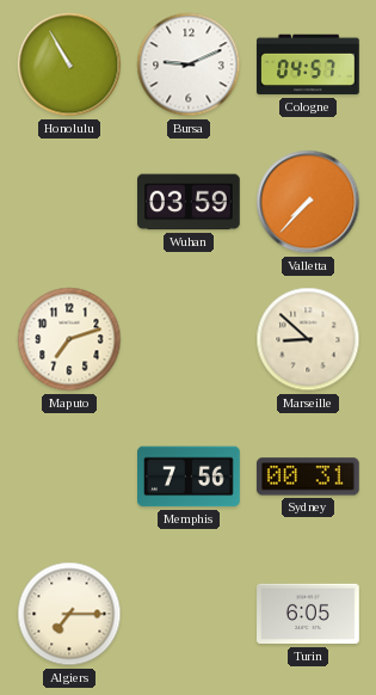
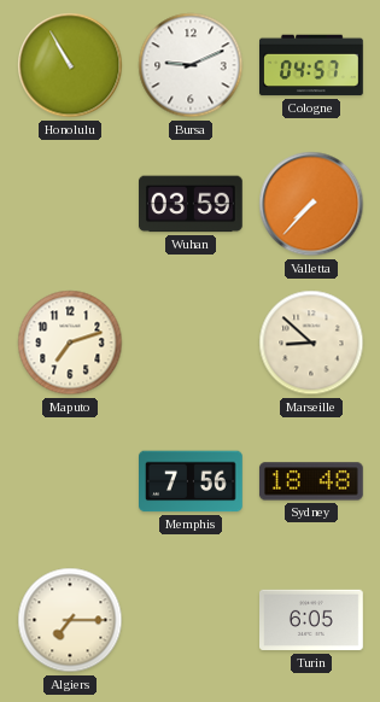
Sydney: 00:31 -> 18:48
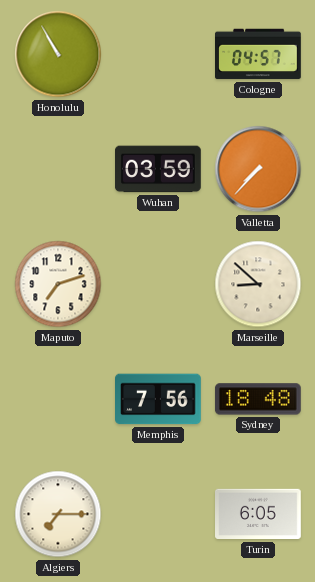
Bursa: 9:11 -> none
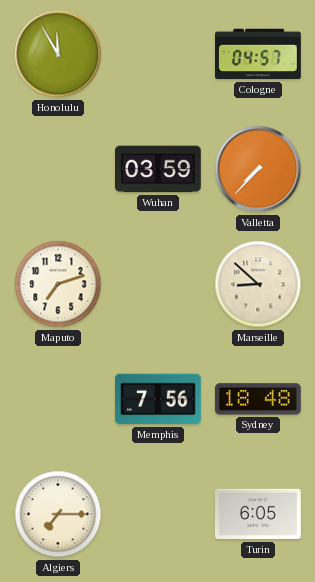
Honolulu: 10:55 -> 11:55
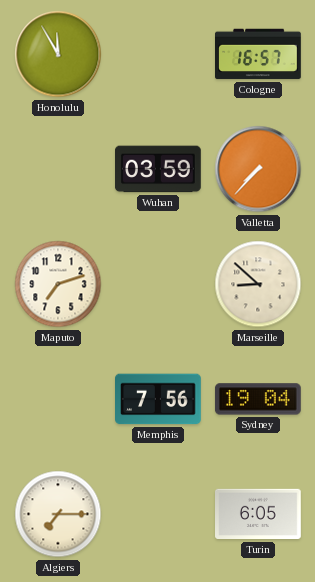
Cologne: 04:57 -> 16:57
Sydney: 18:48 -> 19:04
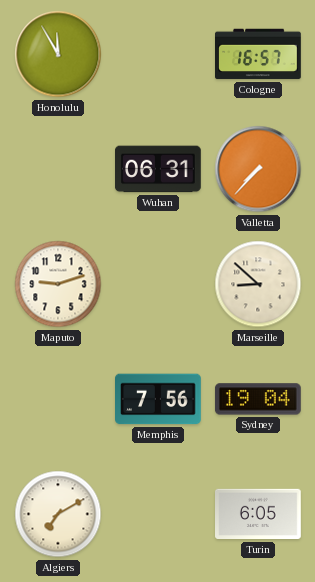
Wuhan: 03:59 -> 06:31
Maputo: 7:12 -> 9:12
Algiers: 7:15 -> 7:10
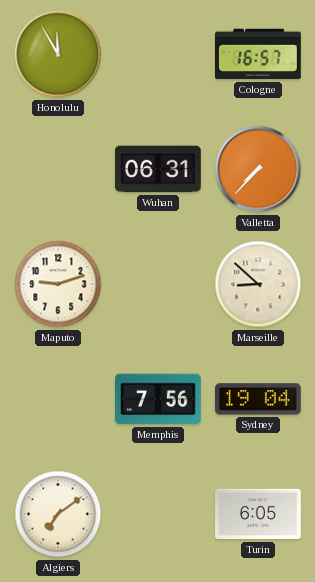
Algiers: 7:10 -> 7:09
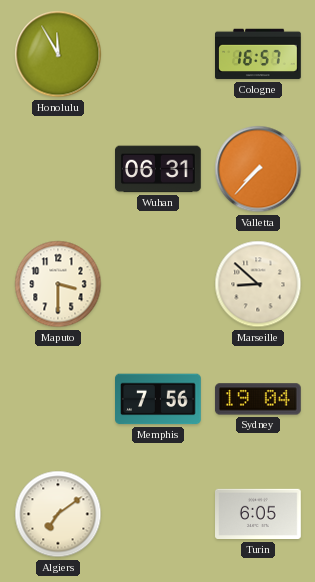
Maputo: 9:12 -> 3:30
